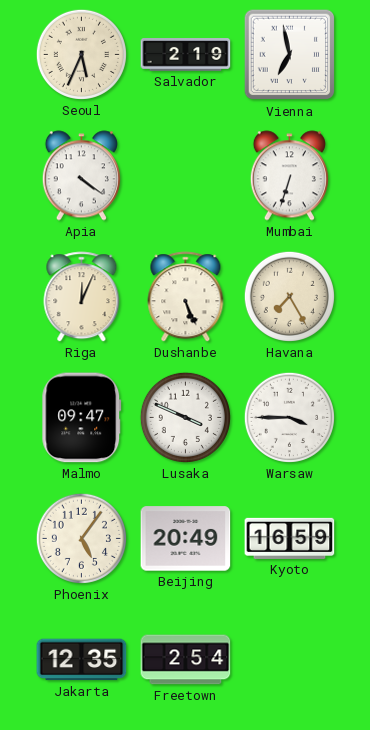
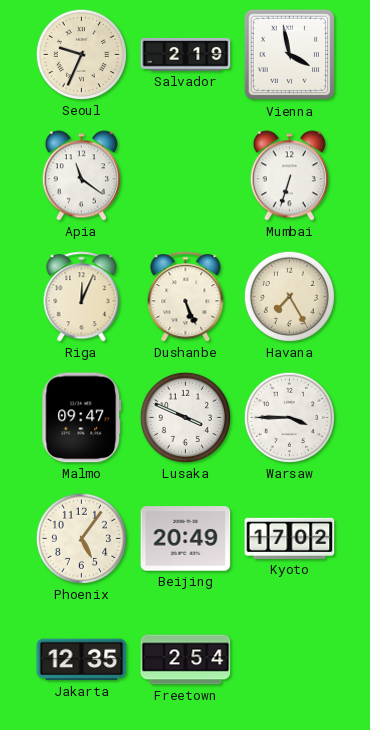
Seoul: 5:34 -> 9:34
Vienna: 6:58 -> 3:58
Apia: 4:21 -> 11:21
Kyoto: 16:59 -> 17:02
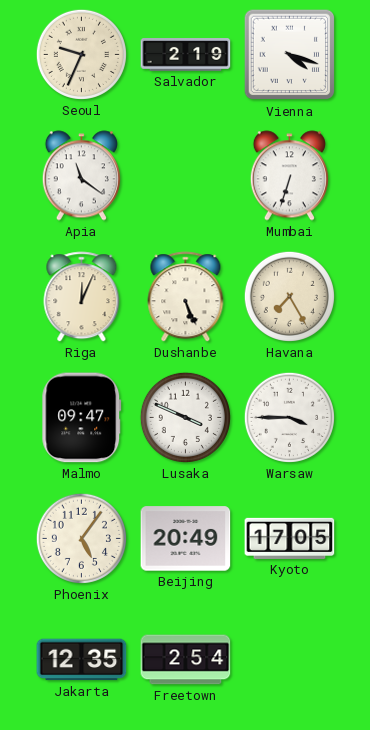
Vienna: 3:58 -> 4:18
Kyoto: 17:02 -> 17:05
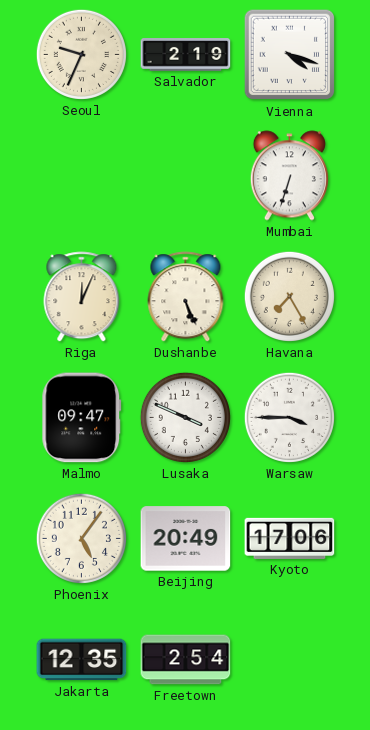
Apia: 11:21 -> none
Kyoto: 17:05 -> 17:06
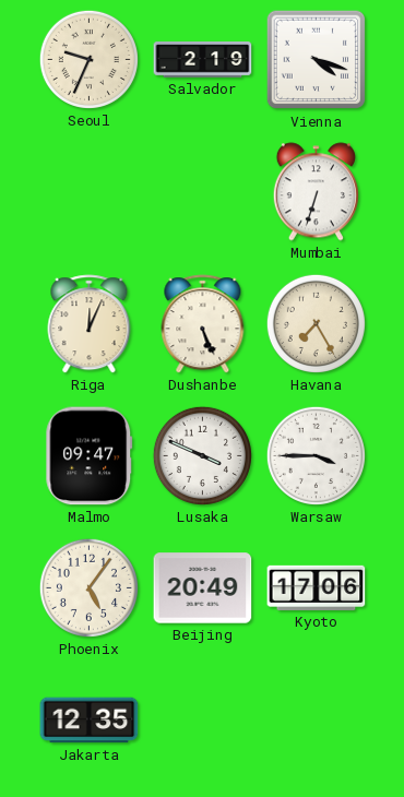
Freetown: 2:54 -> none
